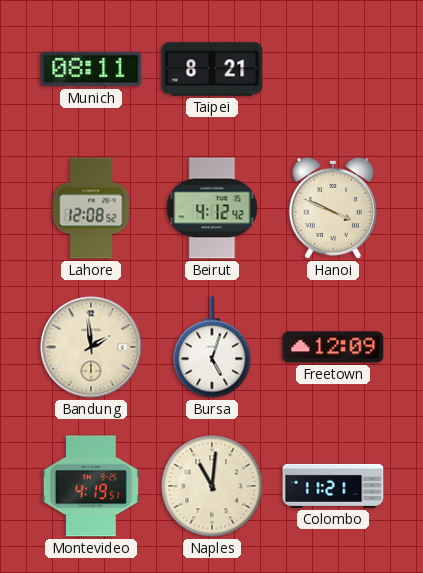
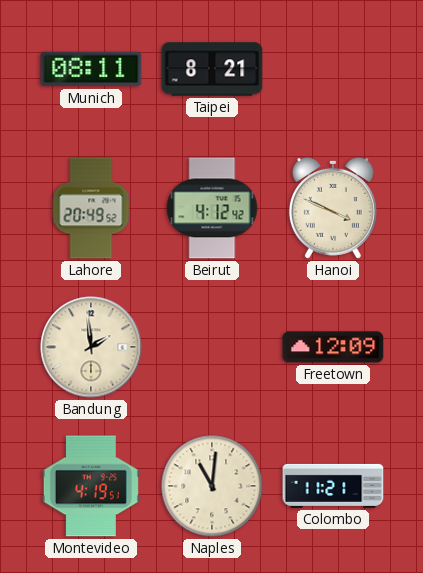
Lahore: 12:08 -> 20:49
Bursa: 5:03 -> none
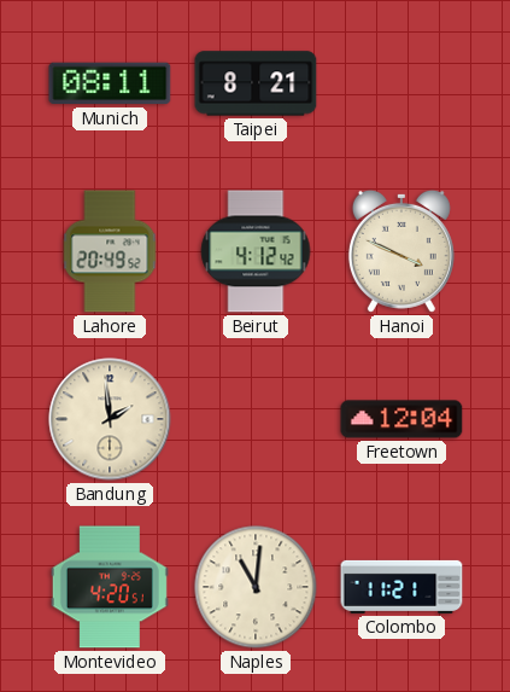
Freetown: 12:09 -> 12:04
Montevideo: 4:19 -> 4:20
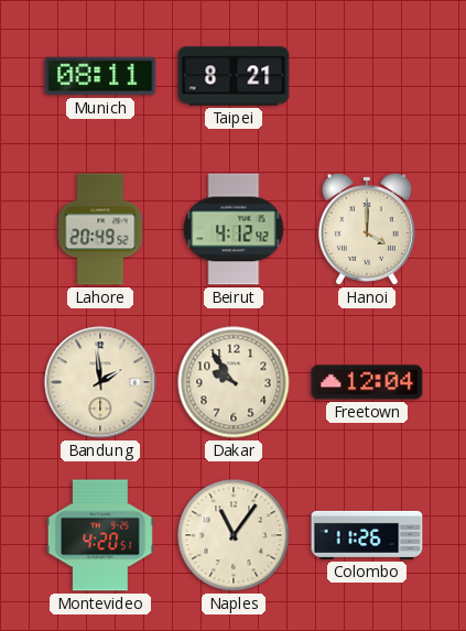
Hanoi: 3:49 -> 4:00
Dakar: none -> 9:54
Naples: 11:01 -> 11:06
Colombo: 11:21 -> 11:26
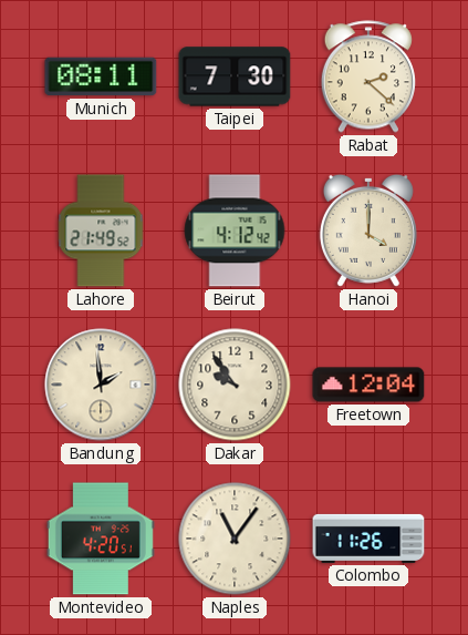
Taipei: 8:21 -> 7:30
Rabat: none -> 2:22
Lahore: 20:49 -> 21:49
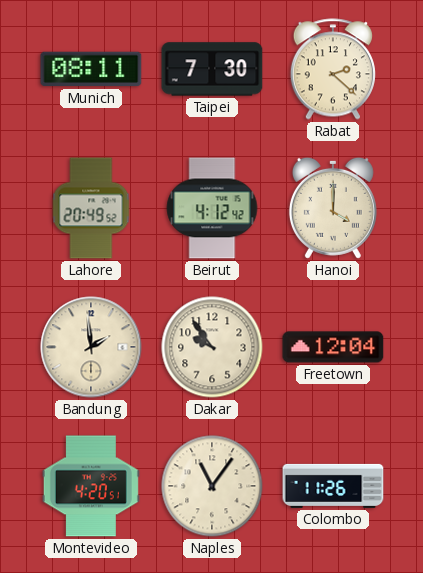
Lahore: 21:49 -> 20:49
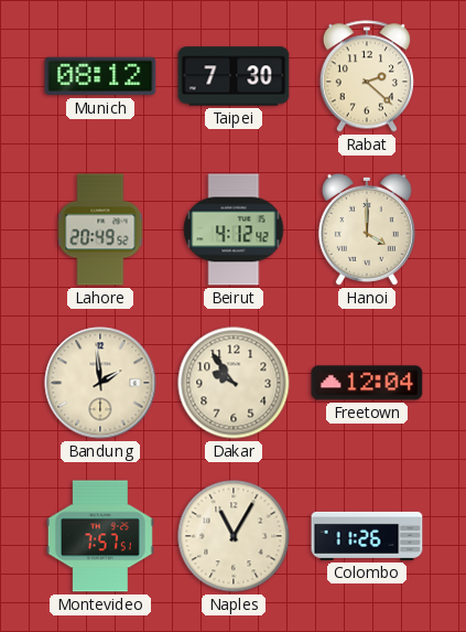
Munich: 08:11 -> 08:12
Montevideo: 4:20 -> 7:57
Naples: 11:06 -> 11:05
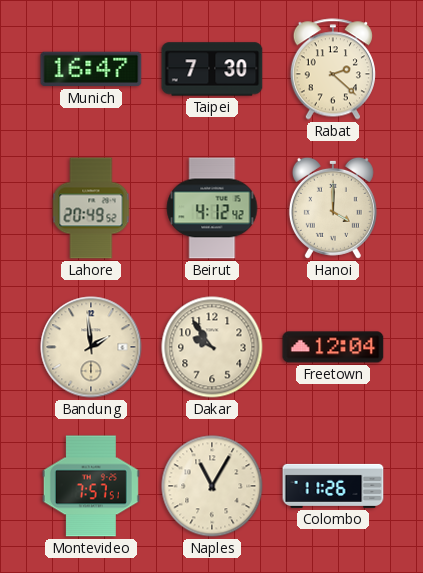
Munich: 08:12 -> 16:47
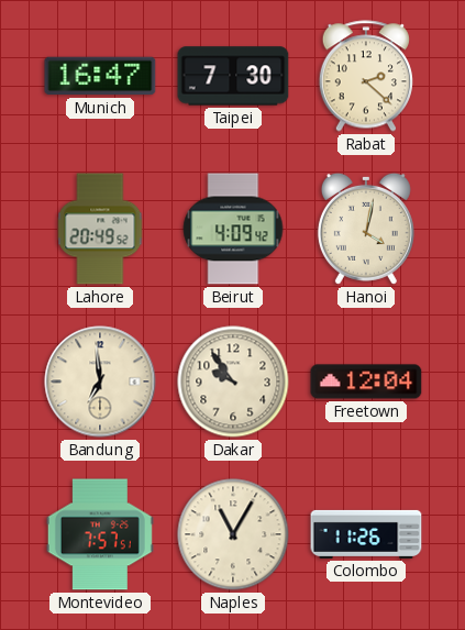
Beirut: 4:12 -> 4:09
Hanoi: 4:00 -> 4:02
Bandung: 1:59 -> 6:59
